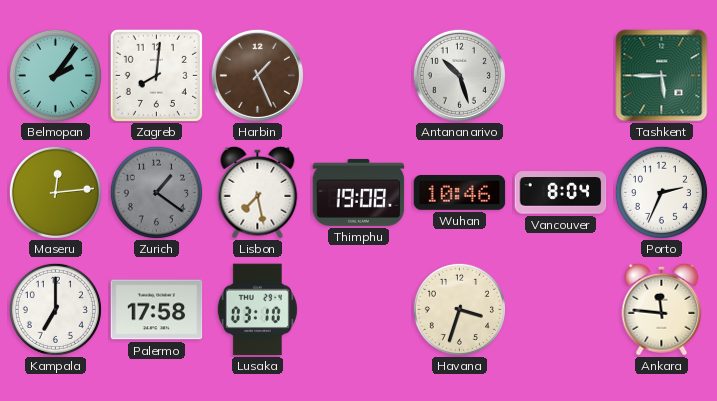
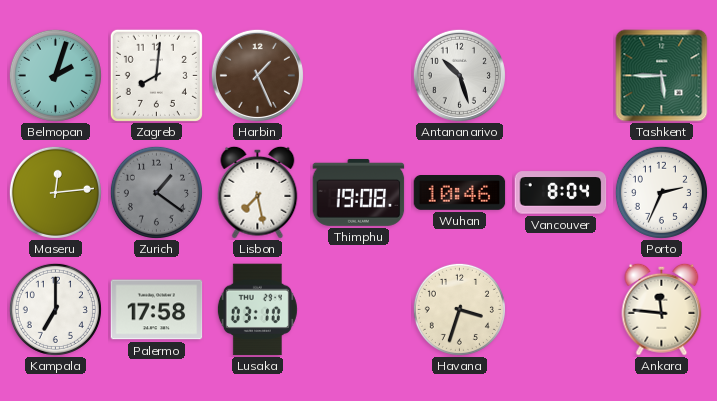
Belmopan: 2:06 -> 2:03
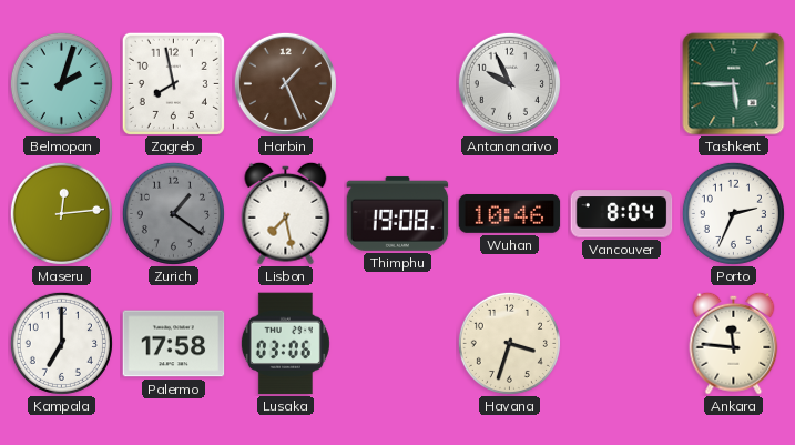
Zagreb: 8:01 -> 7:58
Antananarivo: 10:27 -> 9:56
Lusaka: 03:10 -> 03:06
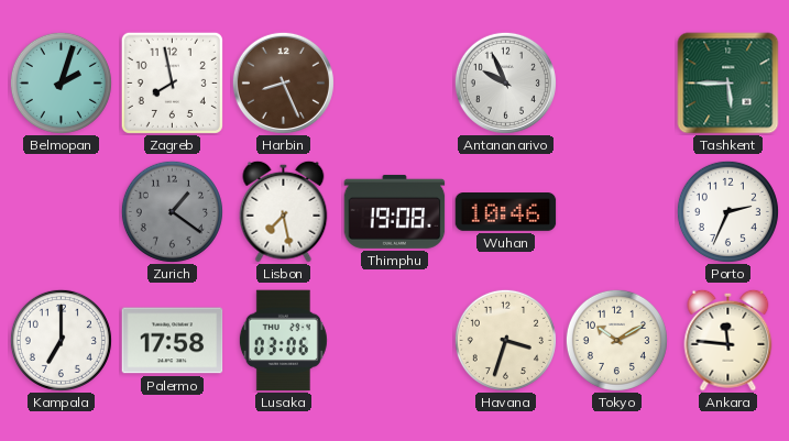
Harbin: 1:26 -> 8:26
Maseru: 12:14 -> none
Vancouver: 8:04 -> none
Tokyo: none -> 10:10
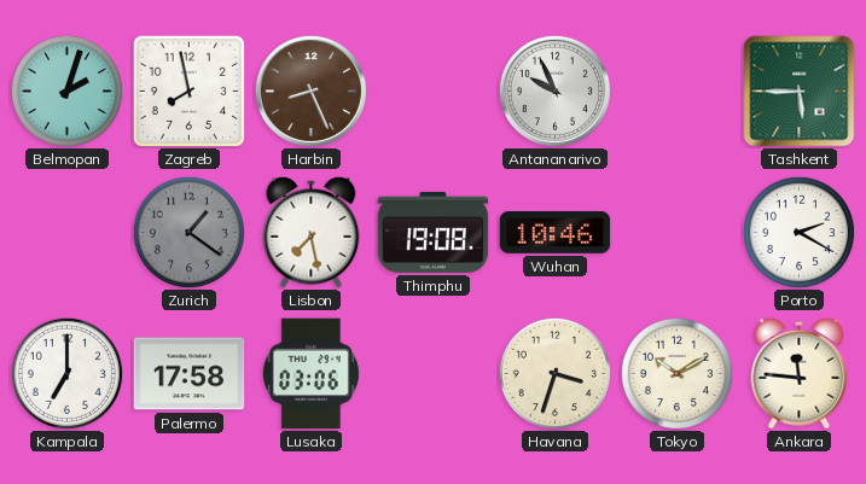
Porto: 2:34 -> 2:20
